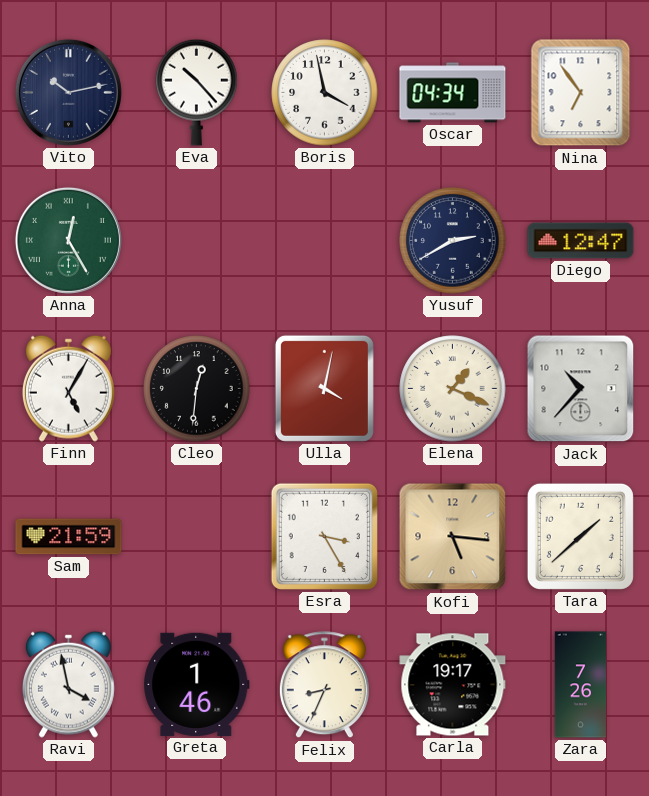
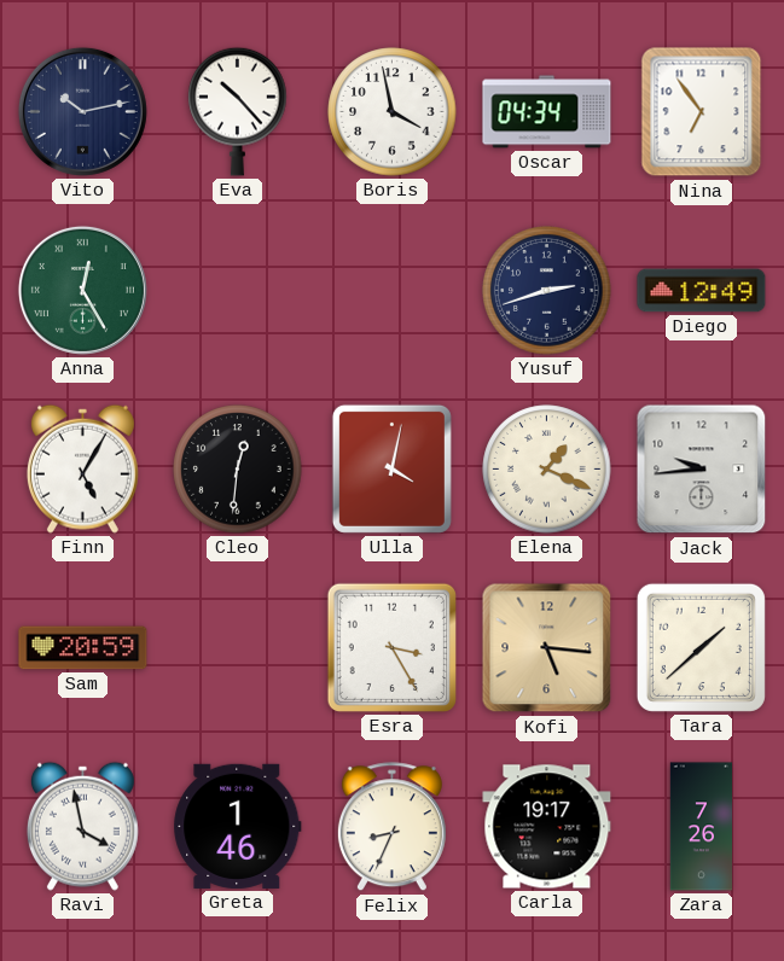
Yusuf: 2:40 -> 2:42
Diego: 12:47 -> 12:49
Jack: 10:37 -> 9:44
Sam: 21:59 -> 20:59
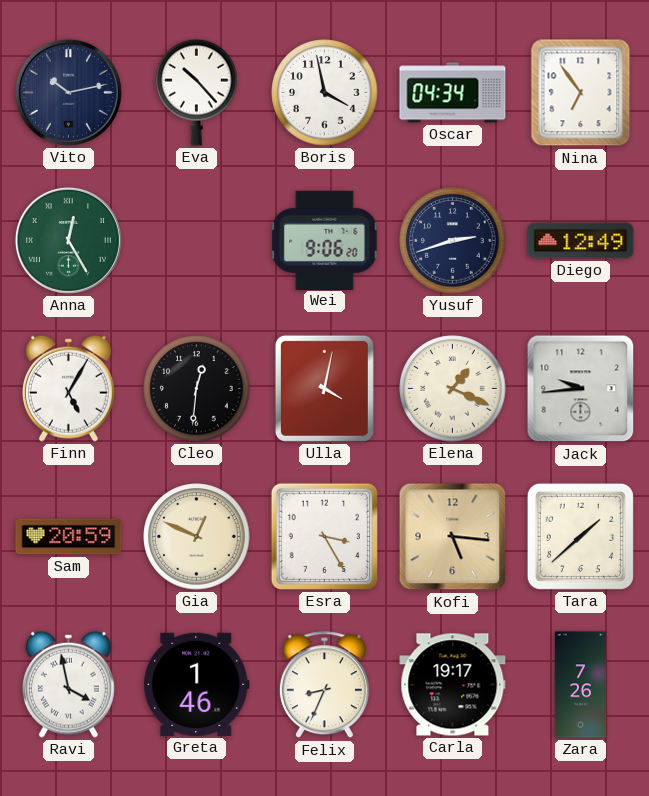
Wei: none -> 9:06
Gia: none -> 12:49
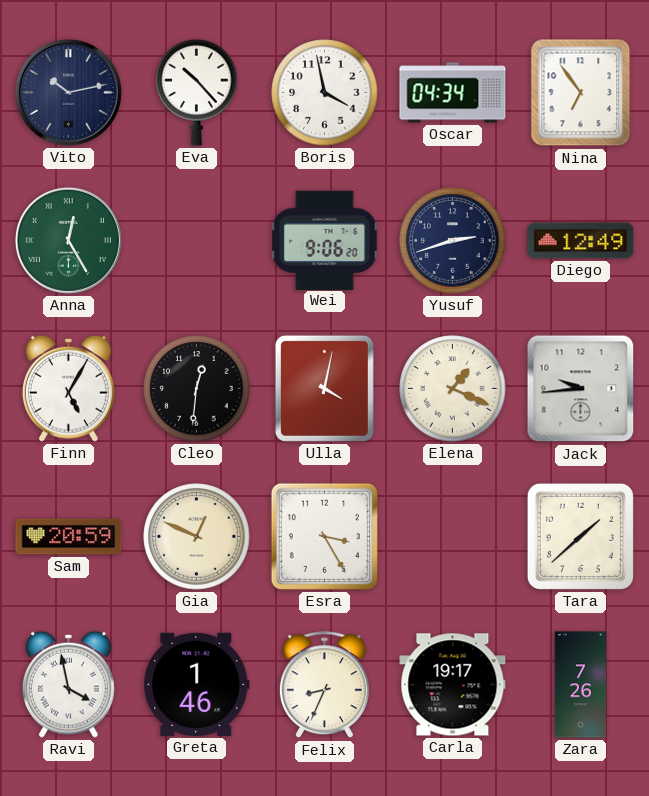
Kofi: 5:16 -> none
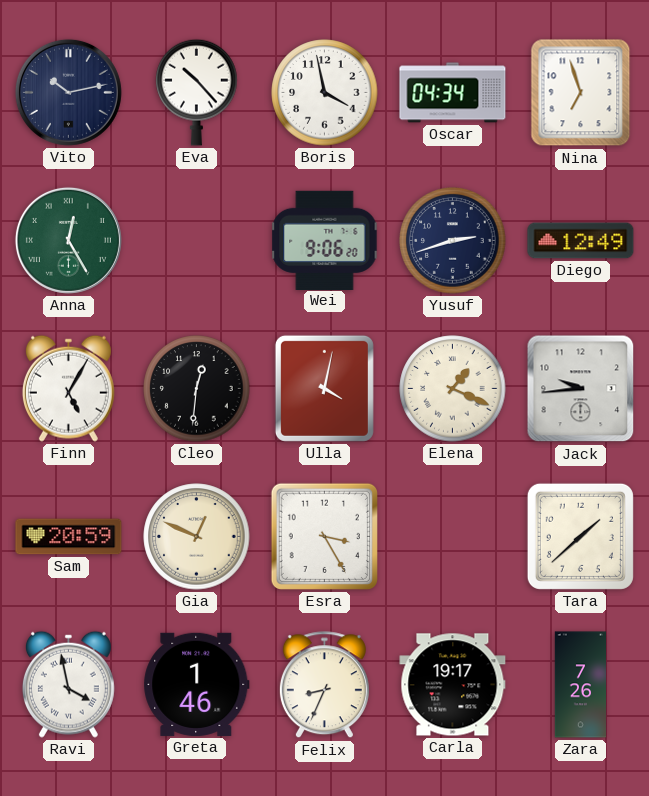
Nina: 6:54 -> 6:57
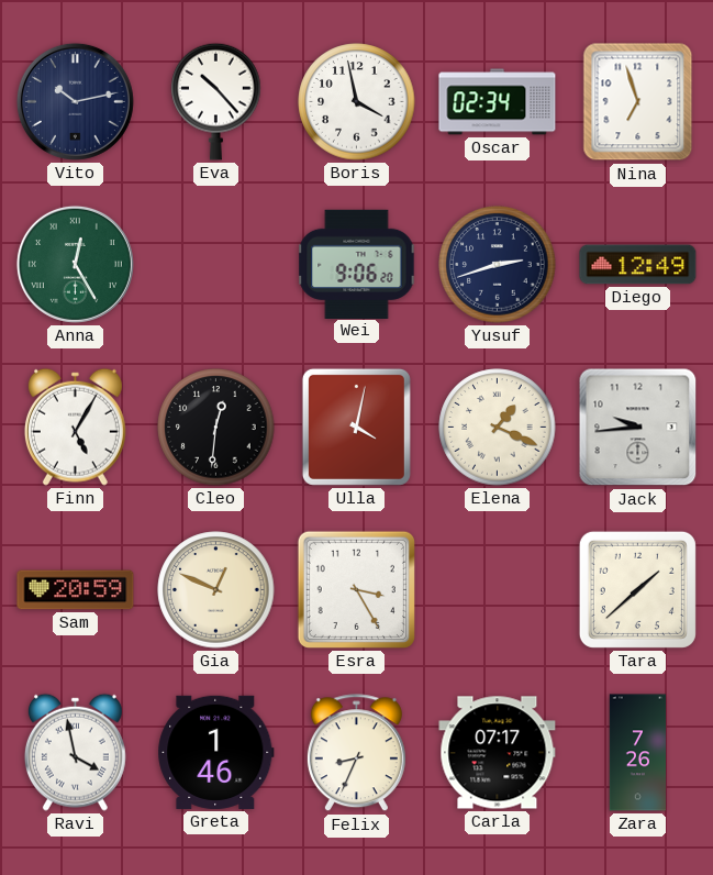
Oscar: 04:34 -> 02:34
Carla: 19:17 -> 07:17
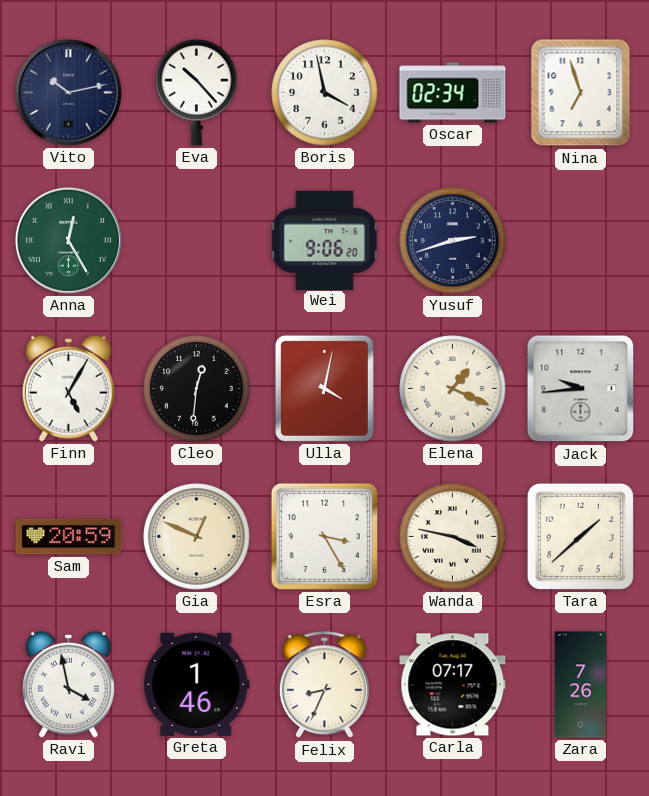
Diego: 12:49 -> none
Wanda: none -> 3:47
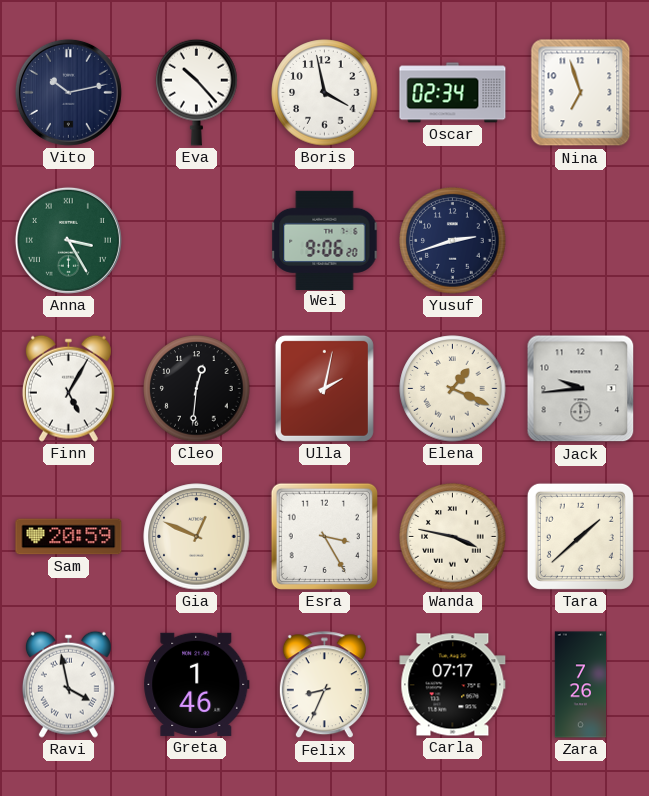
Anna: 12:25 -> 3:25
Ulla: 4:02 -> 2:02
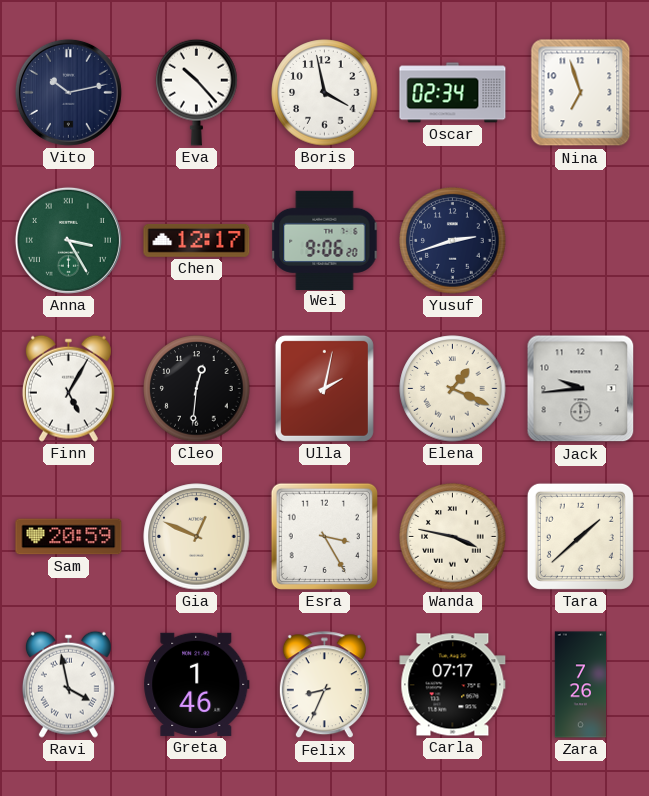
Chen: none -> 12:17
